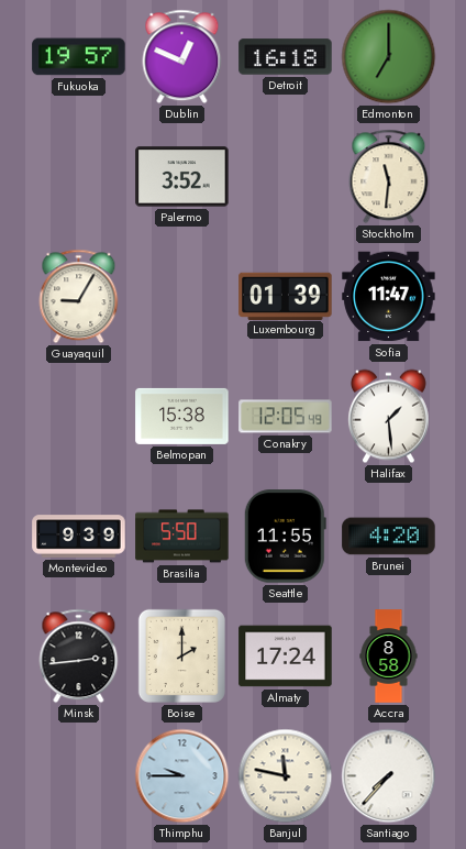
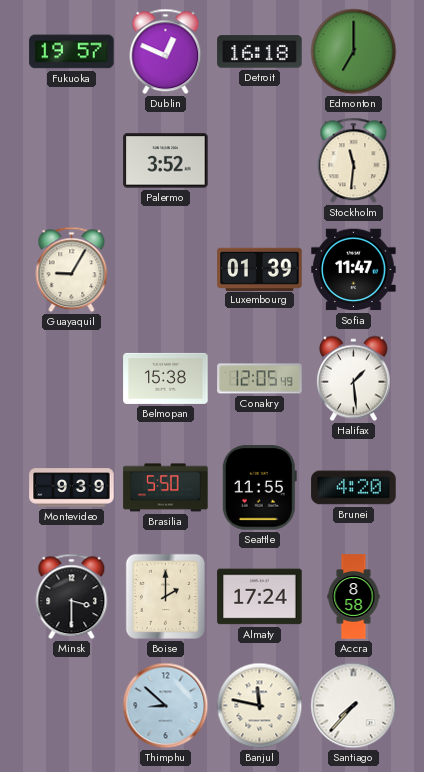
Minsk: 2:44 -> 3:30
Thimphu: 9:45 -> 8:52
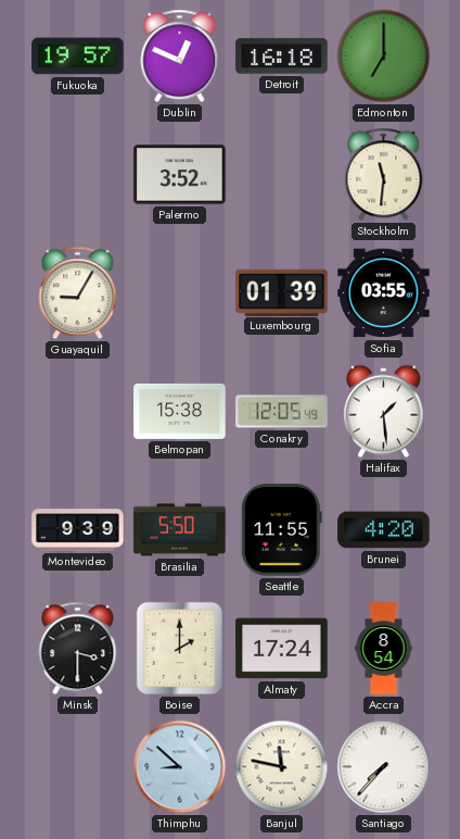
Sofia: 11:47 -> 03:55
Accra: 8:58 -> 8:54
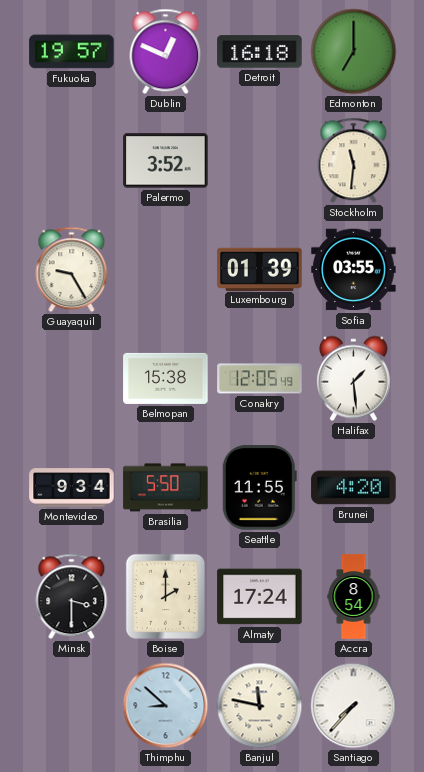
Guayaquil: 9:05 -> 9:25
Montevideo: 9:39 -> 9:34
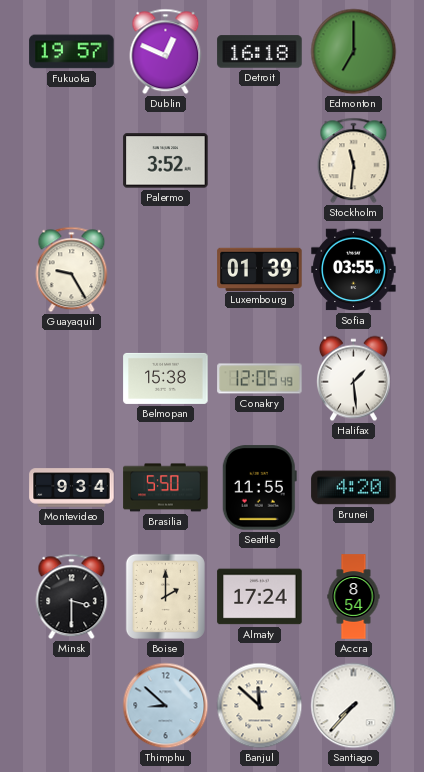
Banjul: 11:47 -> 11:52
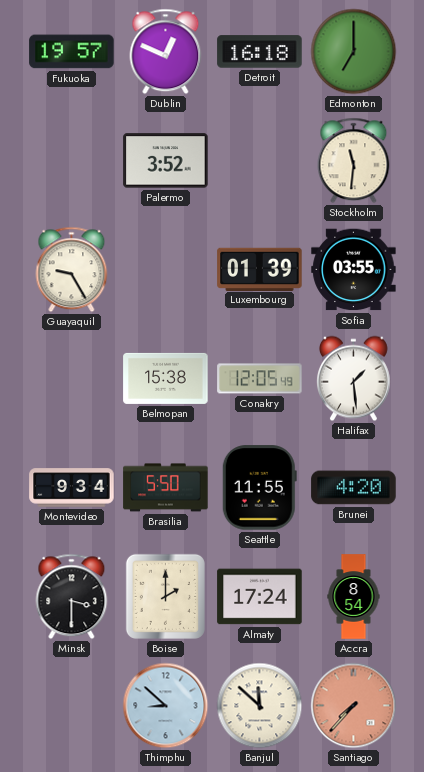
Santiago dial: white -> salmon
